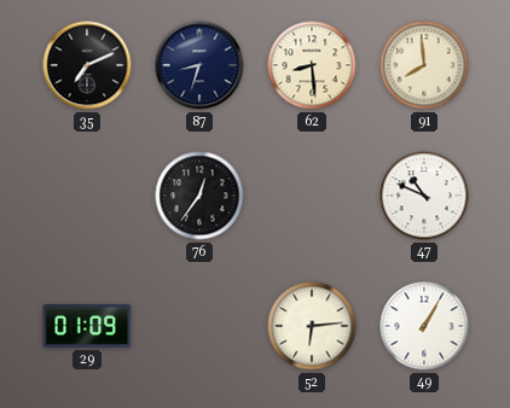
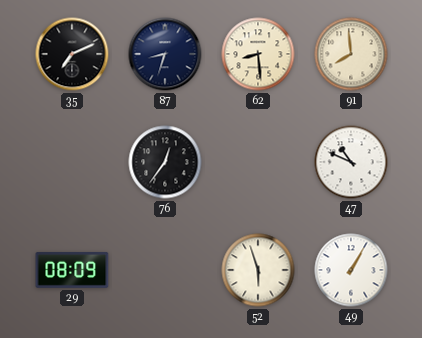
29: 01:09 -> 08:09
52: 6:14 -> 5:57
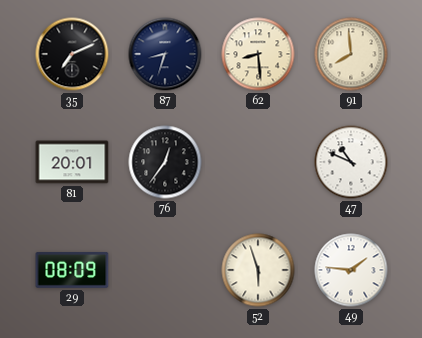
81: none -> 20:01
49: 1:05 -> 1:46
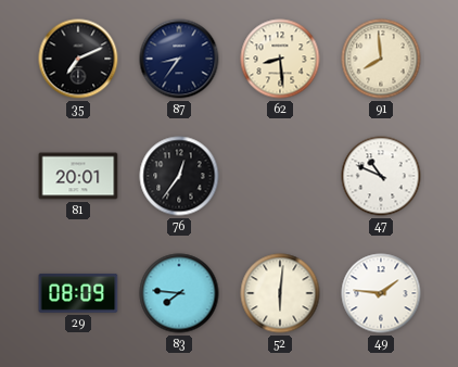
87: 8:33 -> 8:36
83: none -> 7:46
52: 5:57 -> 6:01
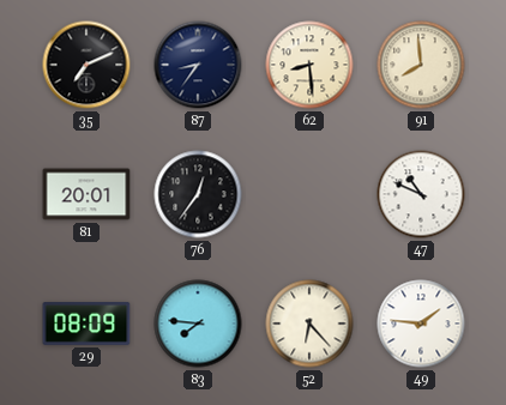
52: 6:01 -> 6:23
